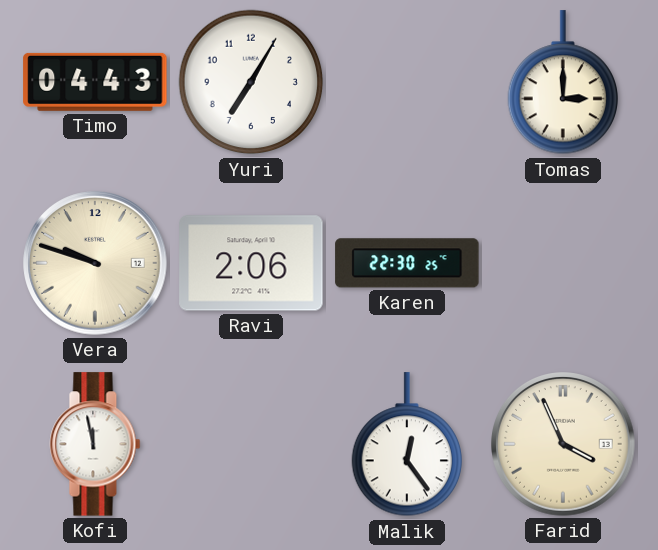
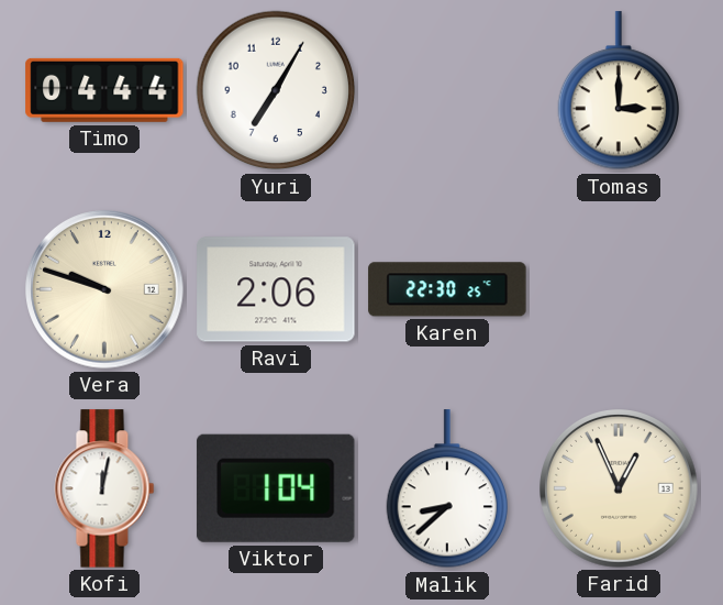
Timo: 04:43 -> 04:44
Kofi: 11:58 -> 12:02
Viktor: none -> 1:04
Malik: 12:24 -> 8:38
Farid: 3:56 -> 12:56
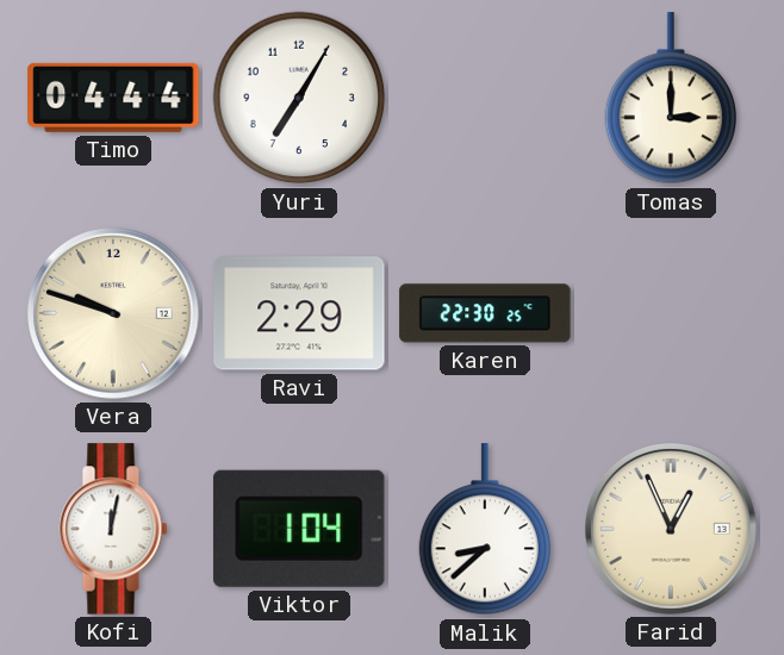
Ravi: 2:06 -> 2:29
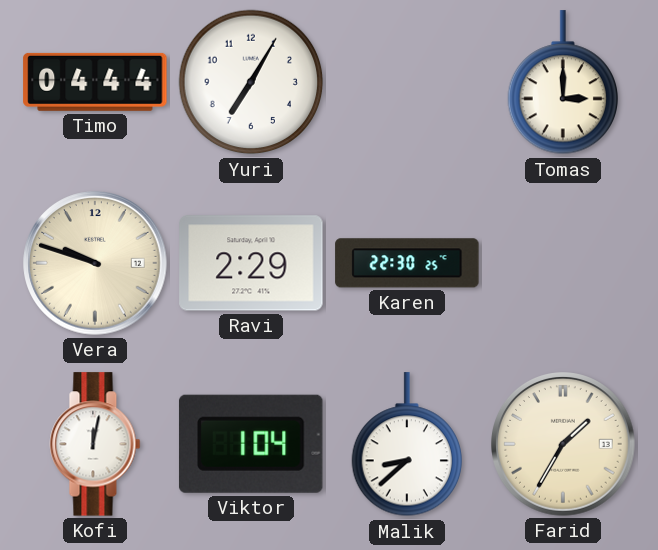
Farid: 12:56 -> 1:35
